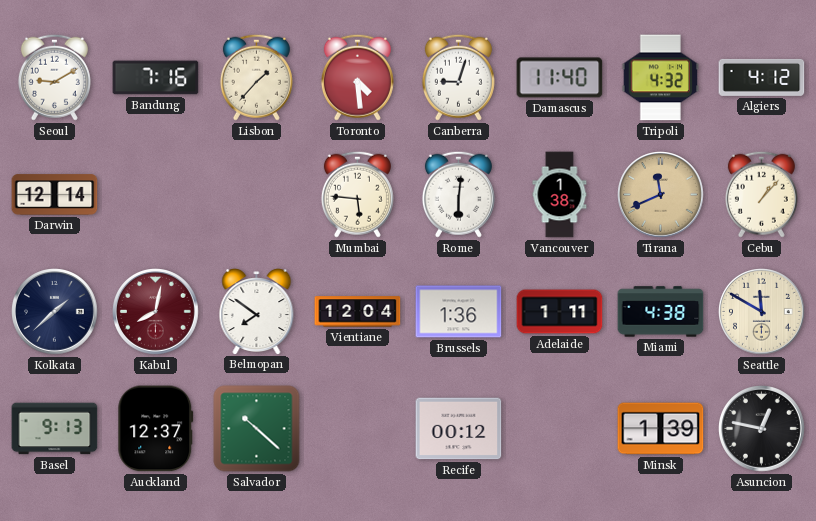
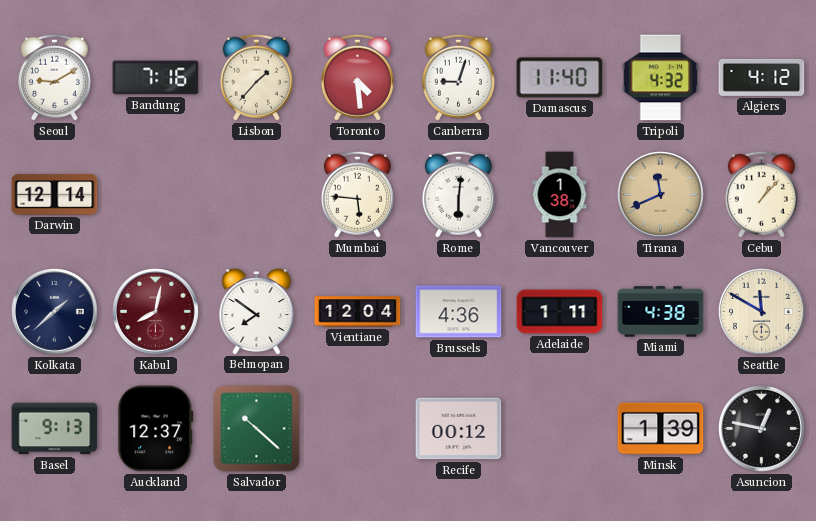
Brussels: 1:36 -> 4:36
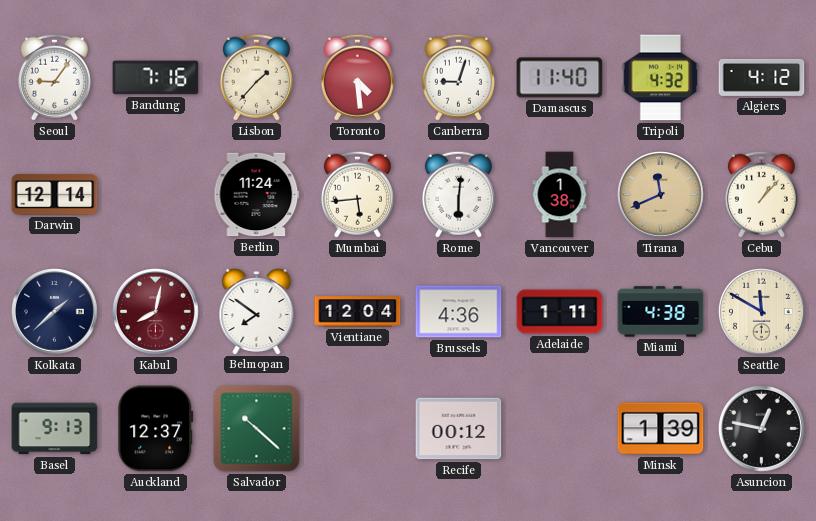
Seoul: 9:10 -> 9:06
Berlin: none -> 11:24
Mumbai: 5:46 -> 5:44
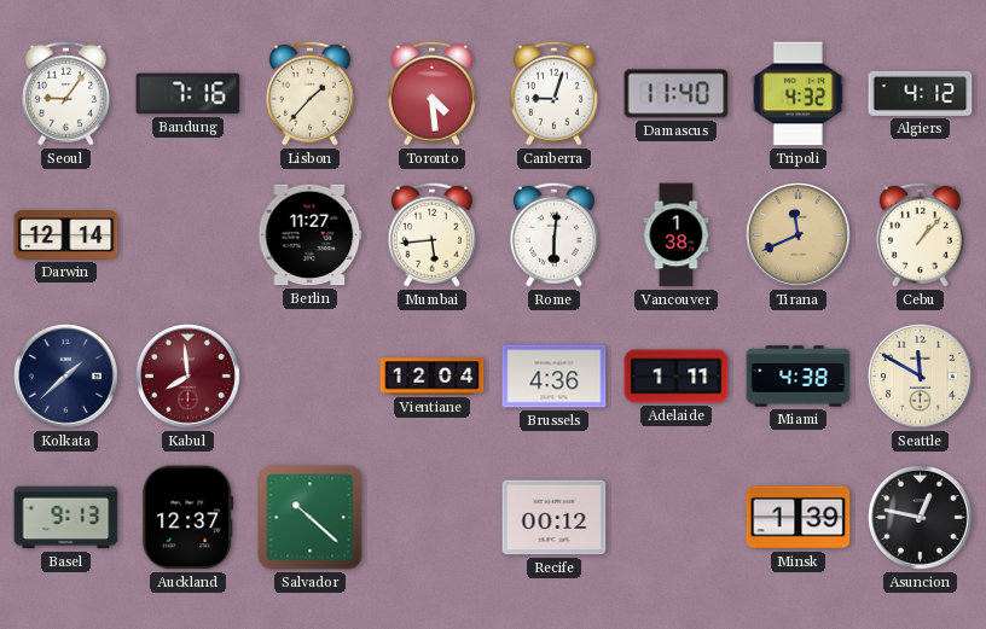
Berlin: 11:24 -> 11:27
Kabul: 8:02 -> 7:59
Belmopan: 7:51 -> none
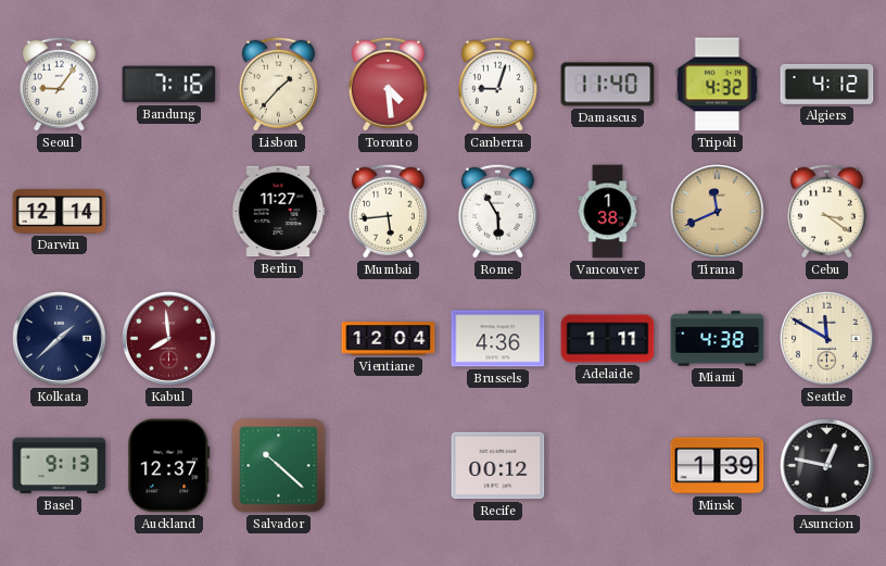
Rome: 6:01 -> 5:55
Cebu: 1:07 -> 3:21
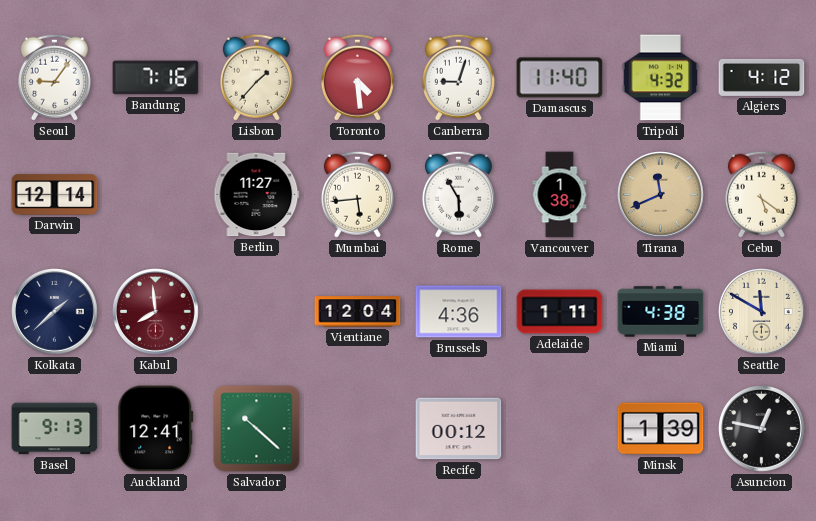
Cebu: 3:21 -> 5:21
Auckland: 12:37 -> 12:41
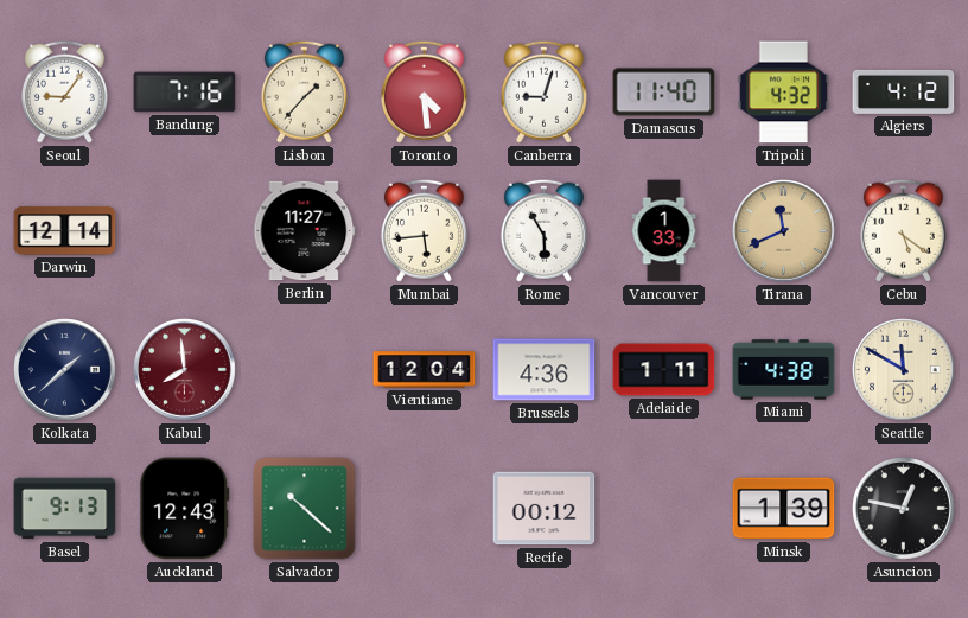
Vancouver: 1:38 -> 1:33
Auckland: 12:41 -> 12:43
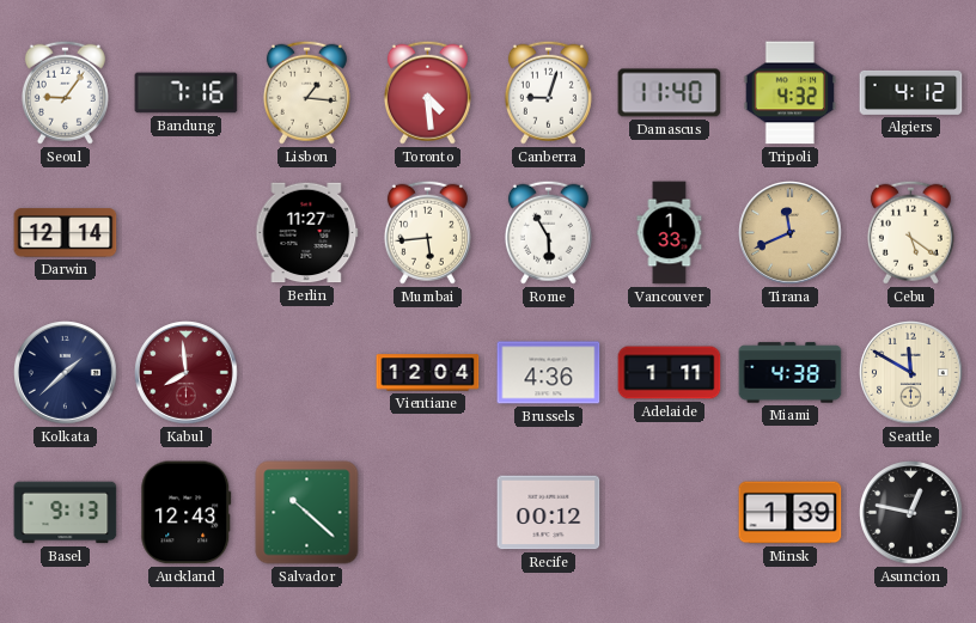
Lisbon: 1:37 -> 1:16
